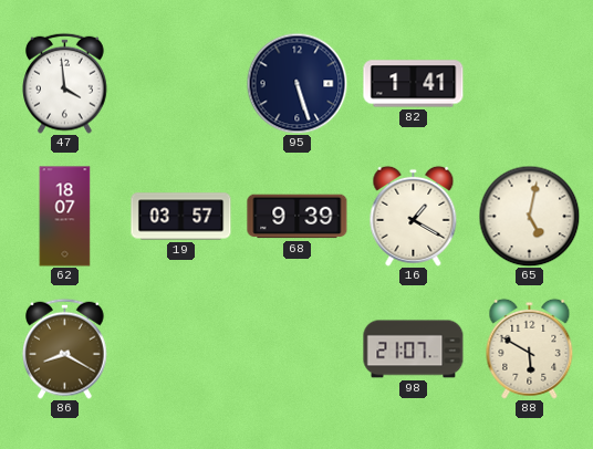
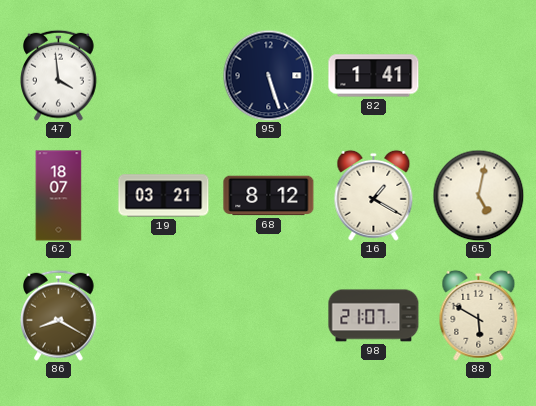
19: 03:57 -> 03:21
68: 9:39 -> 8:12
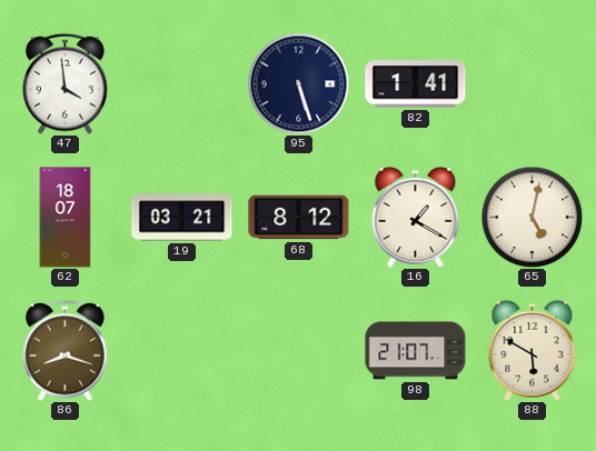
86: 8:20 -> 8:18
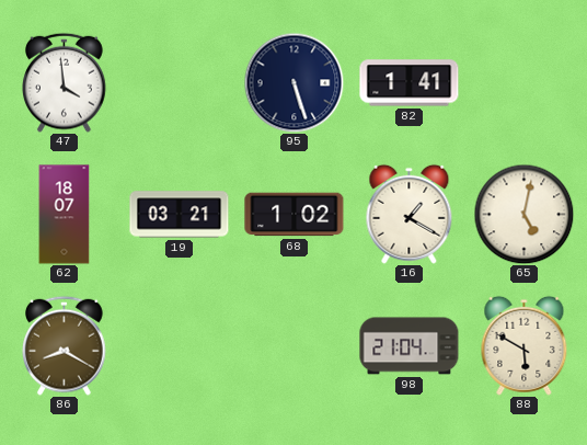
68: 8:12 -> 1:02
86: 8:18 -> 8:20
98: 21:07 -> 21:04
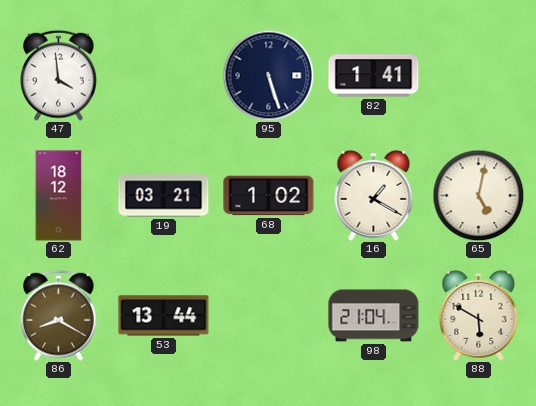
62: 18:07 -> 18:12
53: none -> 13:44
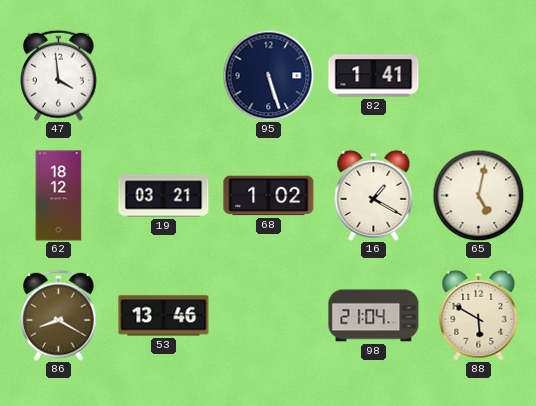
53: 13:44 -> 13:46
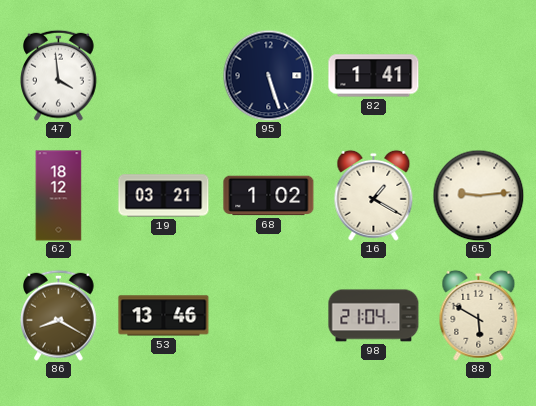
65: 5:02 -> 9:14
